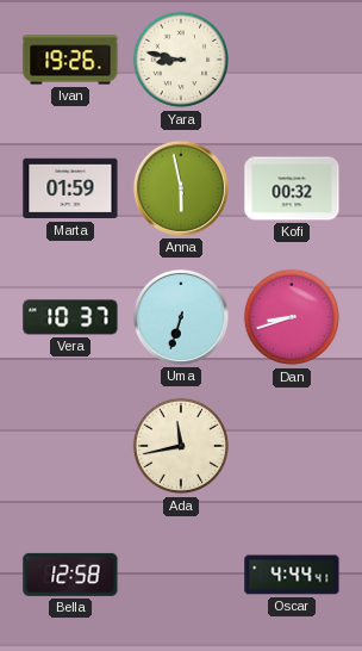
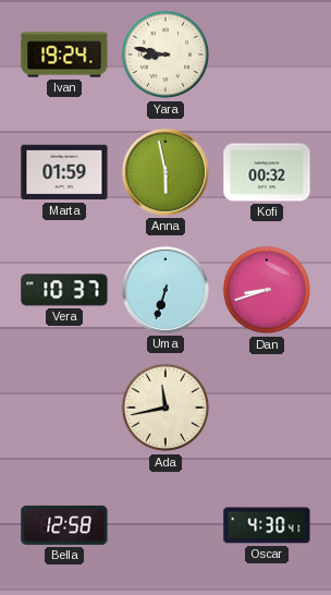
Ivan: 19:26 -> 19:24
Oscar: 4:44 -> 4:30
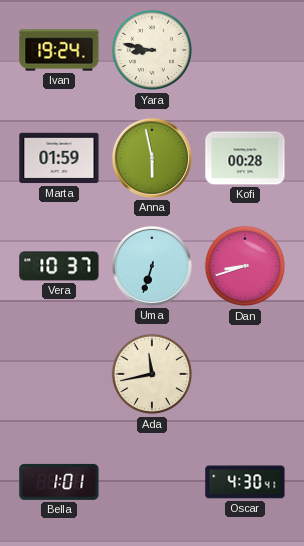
Kofi: 00:32 -> 00:28
Bella: 12:58 -> 1:01
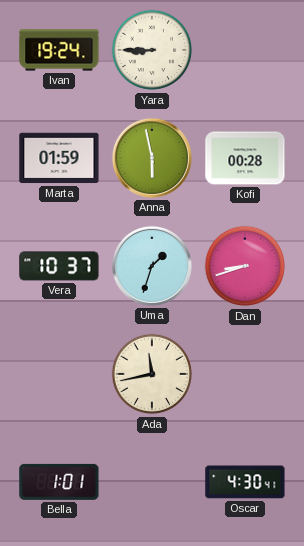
Yara: 8:47 -> 8:45
Uma: 6:33 -> 1:33
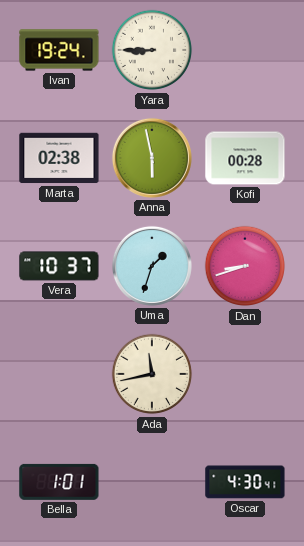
Marta: 01:59 -> 02:38
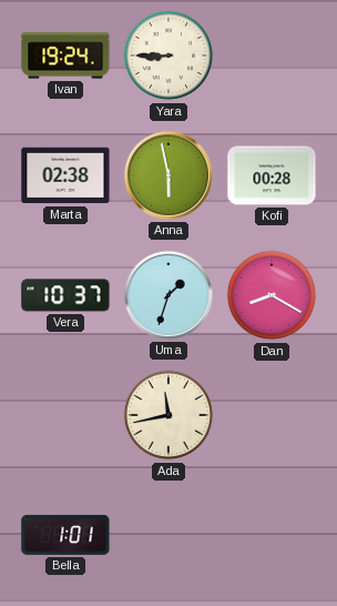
Dan: 8:42 -> 8:20
Oscar: 4:30 -> none
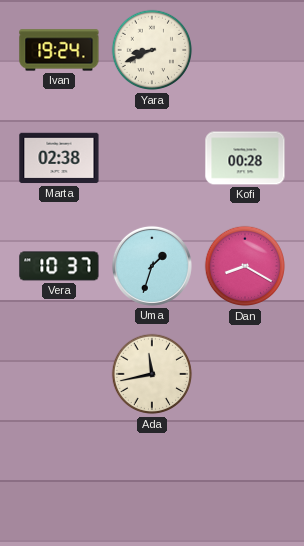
Yara: 8:45 -> 8:41
Anna: 5:58 -> none
Bella: 1:01 -> none
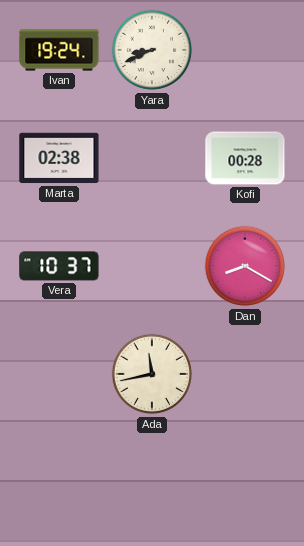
Uma: 1:33 -> none
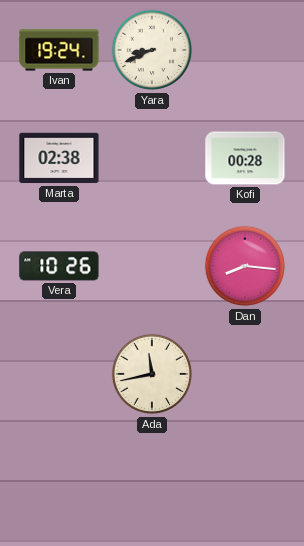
Vera: 10:37 -> 10:26
Dan: 8:20 -> 8:16
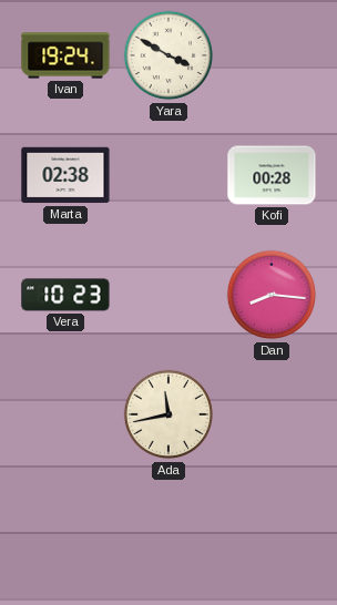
Yara: 8:41 -> 3:50
Vera: 10:26 -> 10:23
